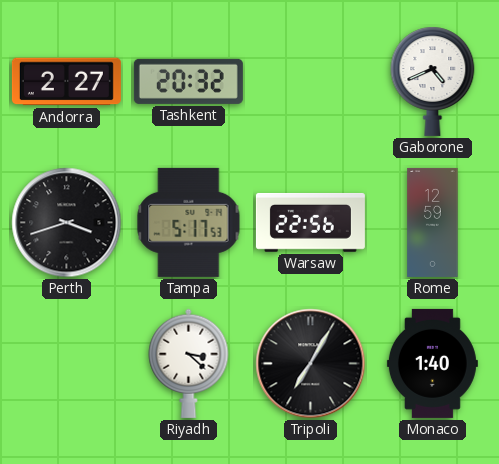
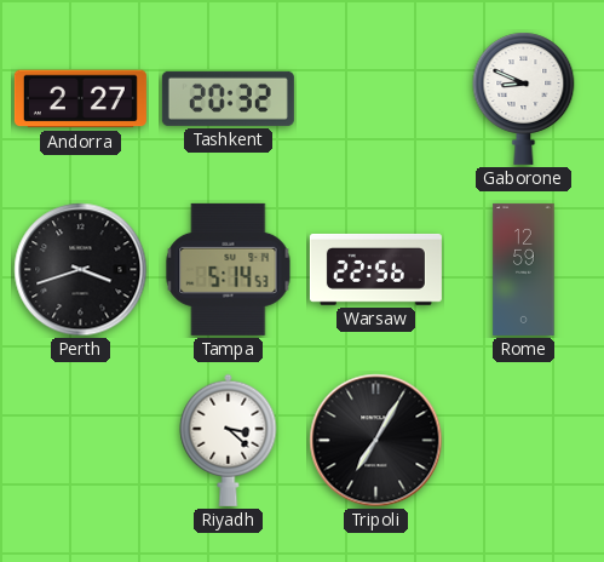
Gaborone: 4:41 -> 8:49
Tampa: 5:17 -> 5:14
Monaco: 1:40 -> none
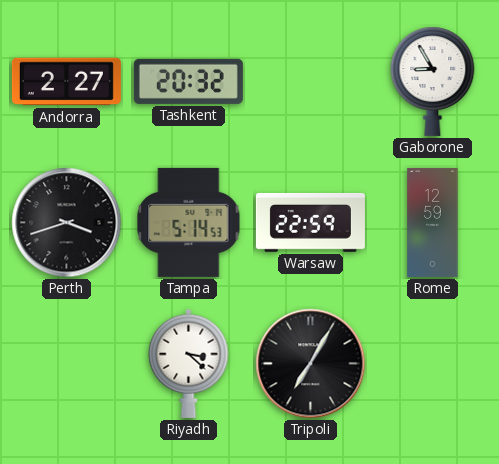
Gaborone: 8:49 -> 8:55
Warsaw: 22:56 -> 22:59
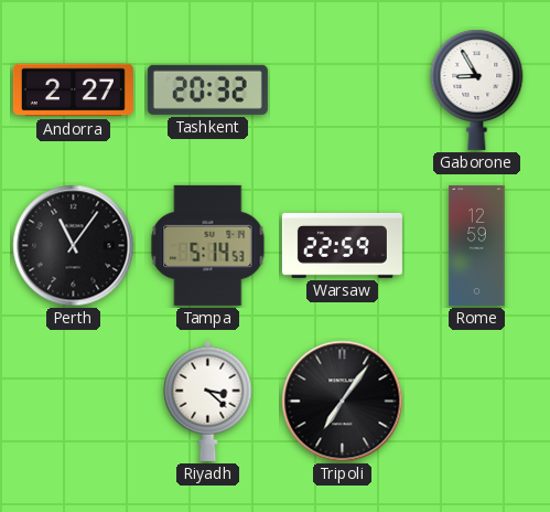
Perth: 3:42 -> 11:06
Tripoli: 7:05 -> 7:06
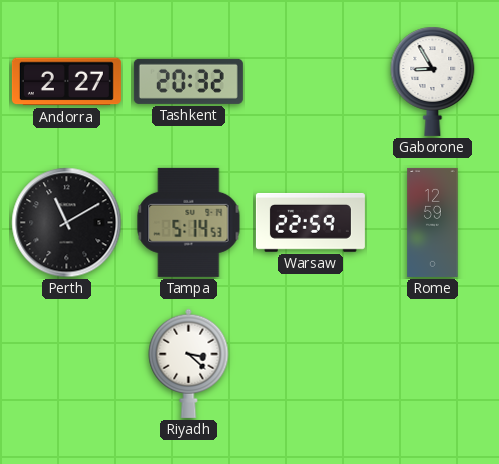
Perth: 11:06 -> 11:10
Tripoli: 7:06 -> none
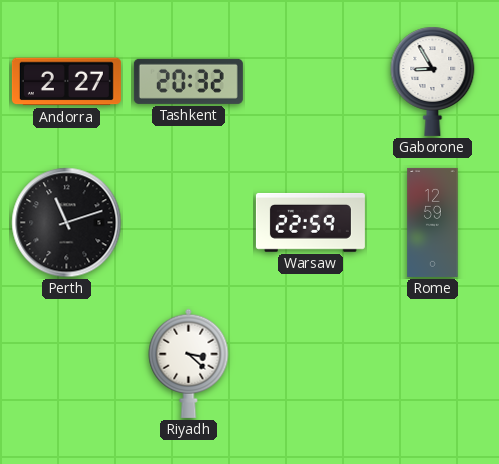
Perth: 11:10 -> 11:12
Tampa: 5:14 -> none
